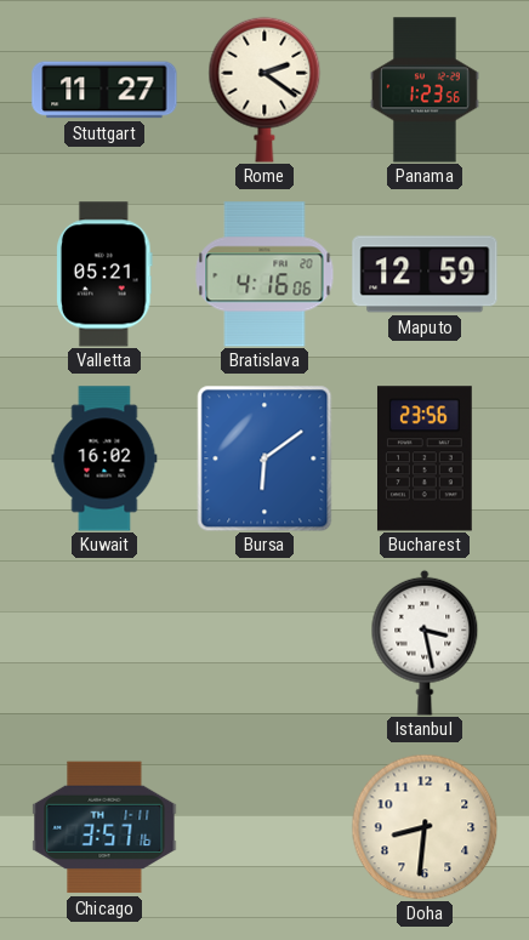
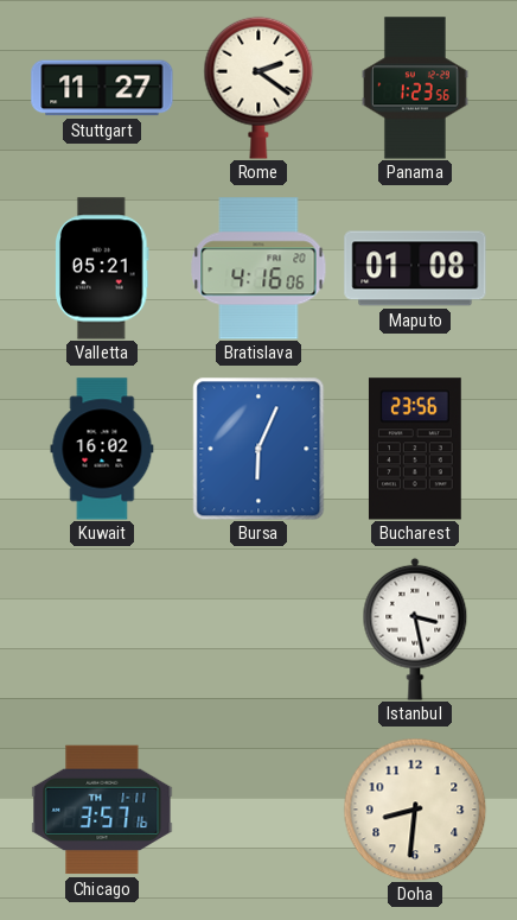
Maputo: 12:59 -> 01:08
Bursa: 6:09 -> 6:04
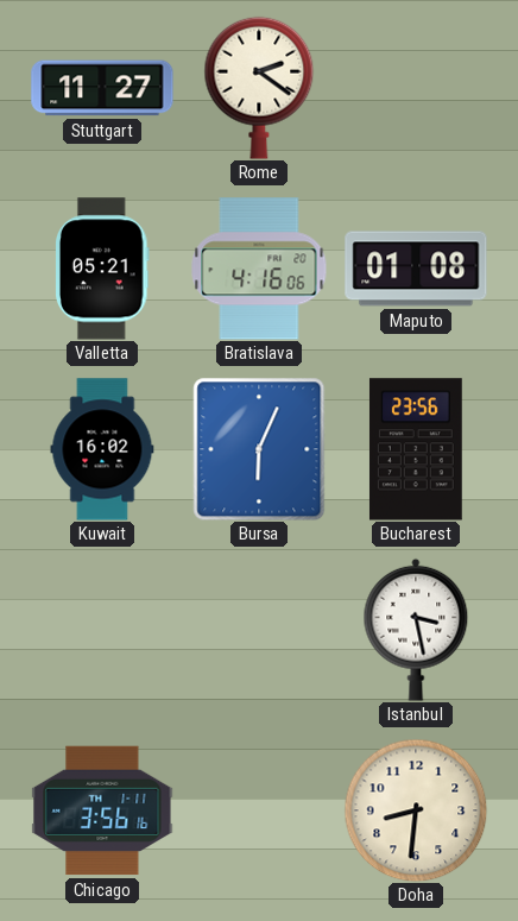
Panama: 1:23 -> none
Chicago: 3:57 -> 3:56
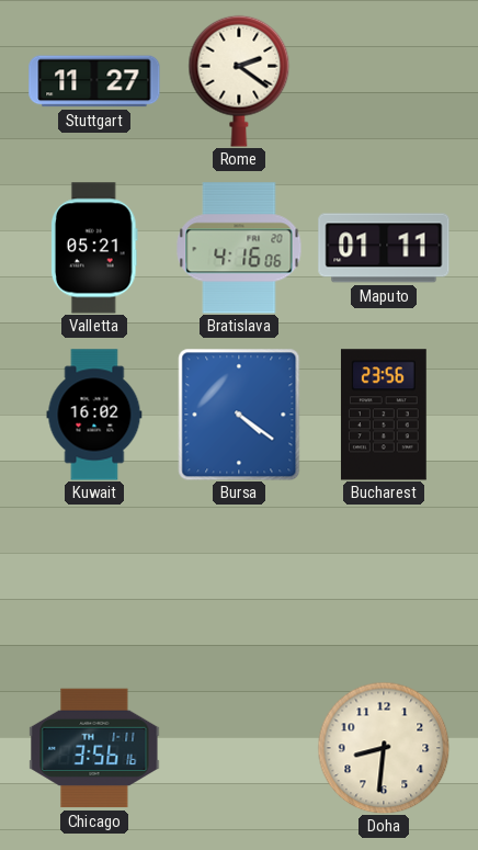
Maputo: 01:08 -> 01:11
Bursa: 6:04 -> 4:21
Istanbul: 3:28 -> none
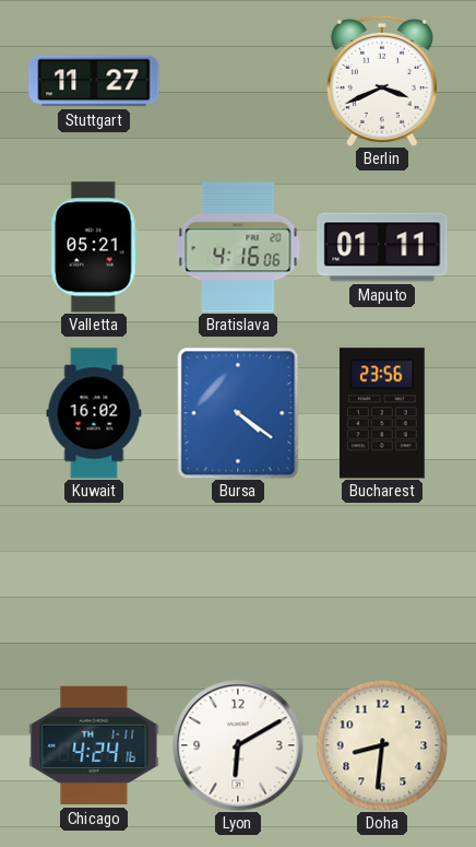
Rome: 2:21 -> none
Berlin: none -> 3:41
Chicago: 3:56 -> 4:24
Lyon: none -> 6:10
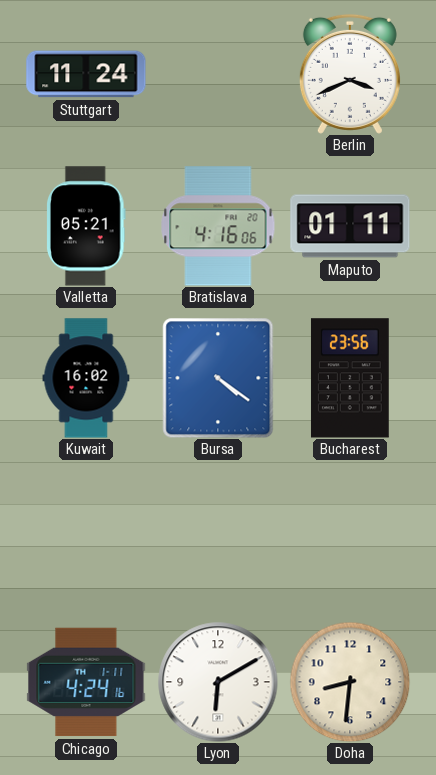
Stuttgart: 11:27 -> 11:24
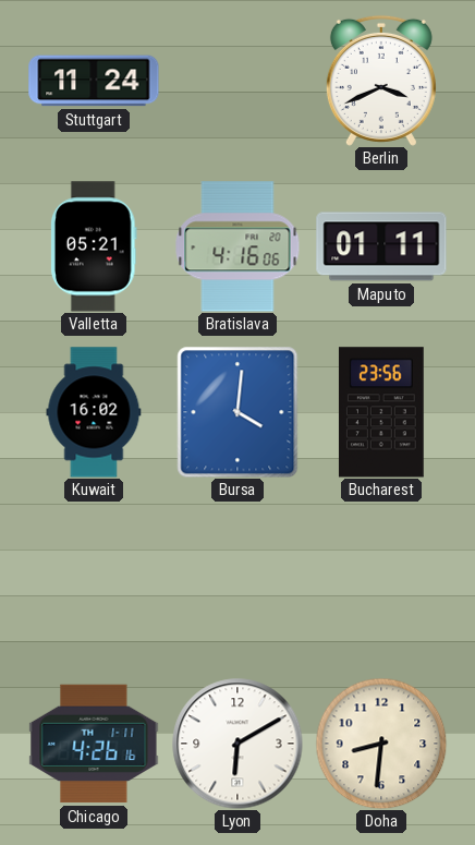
Bursa: 4:21 -> 4:01
Chicago: 4:24 -> 4:26
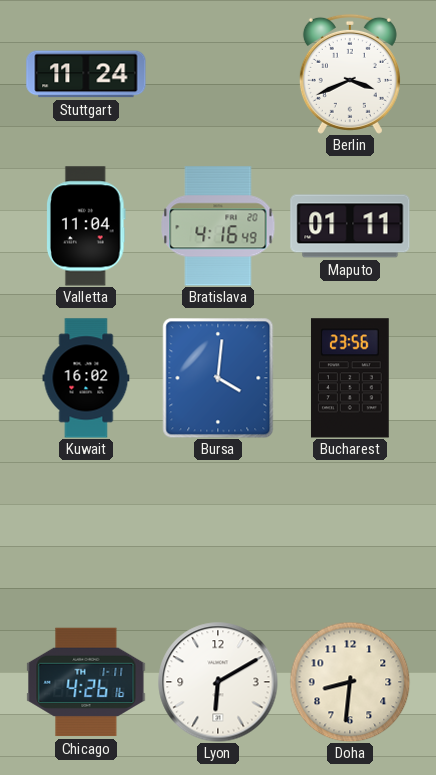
Valletta: 05:21 -> 11:04
Bratislava: 4:16:06 -> 4:16:49
